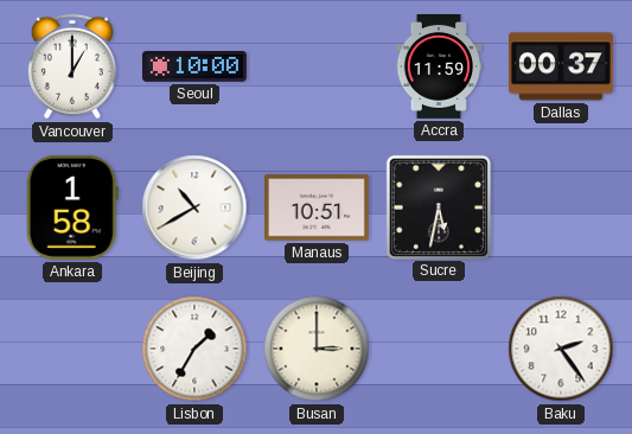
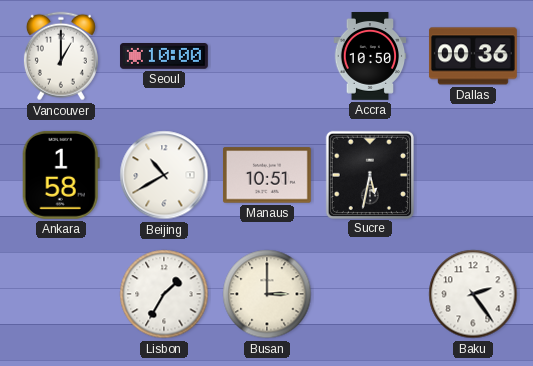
Accra: 11:59 -> 10:50
Dallas: 00:37 -> 00:36
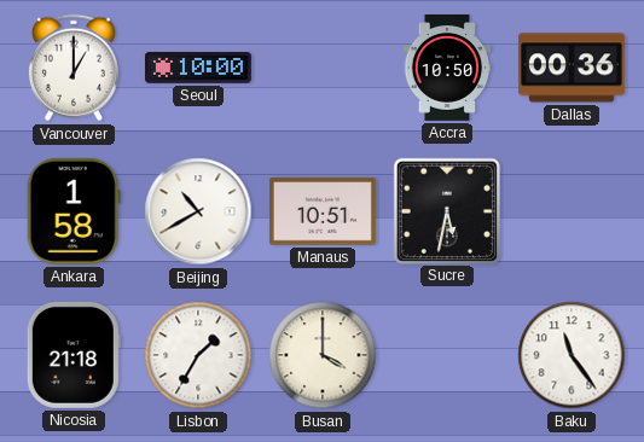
Nicosia: none -> 21:18
Busan: 3:00 -> 4:00
Baku: 2:24 -> 11:24
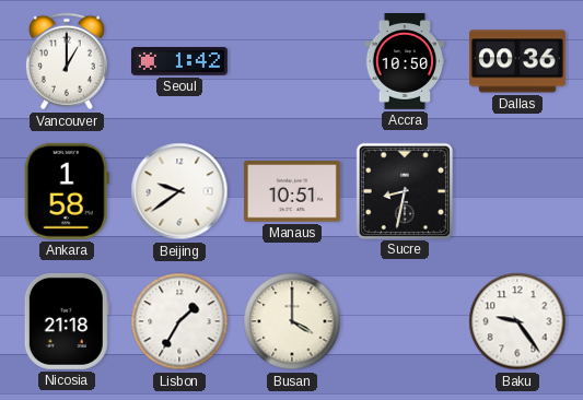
Seoul: 10:00 -> 1:42
Beijing: 10:40 -> 9:39
Sucre: 5:32 -> 8:32
Baku: 11:24 -> 9:24
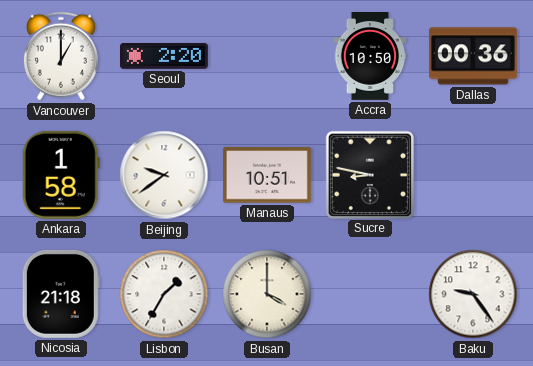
Seoul: 1:42 -> 2:20
Sucre: 8:32 -> 8:47
